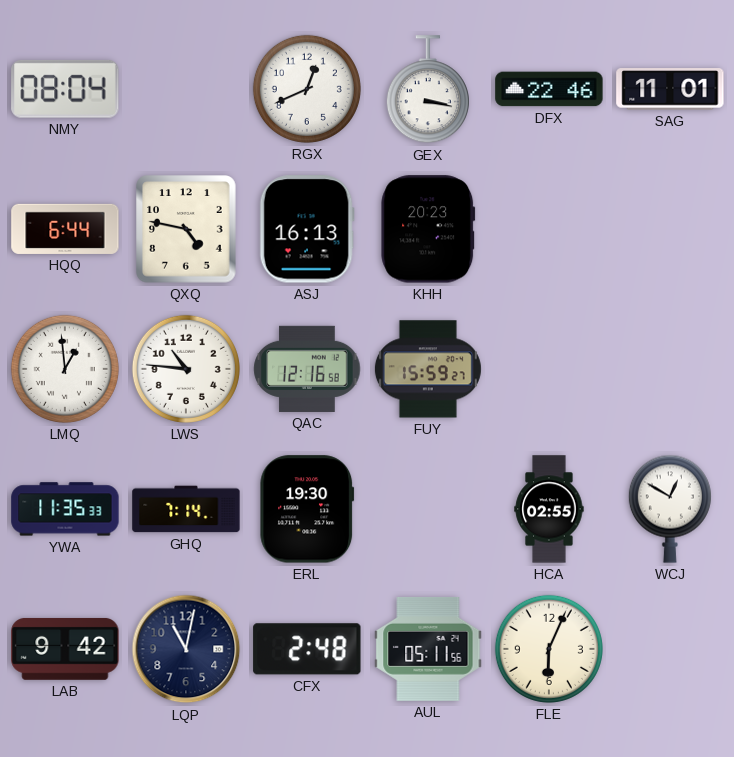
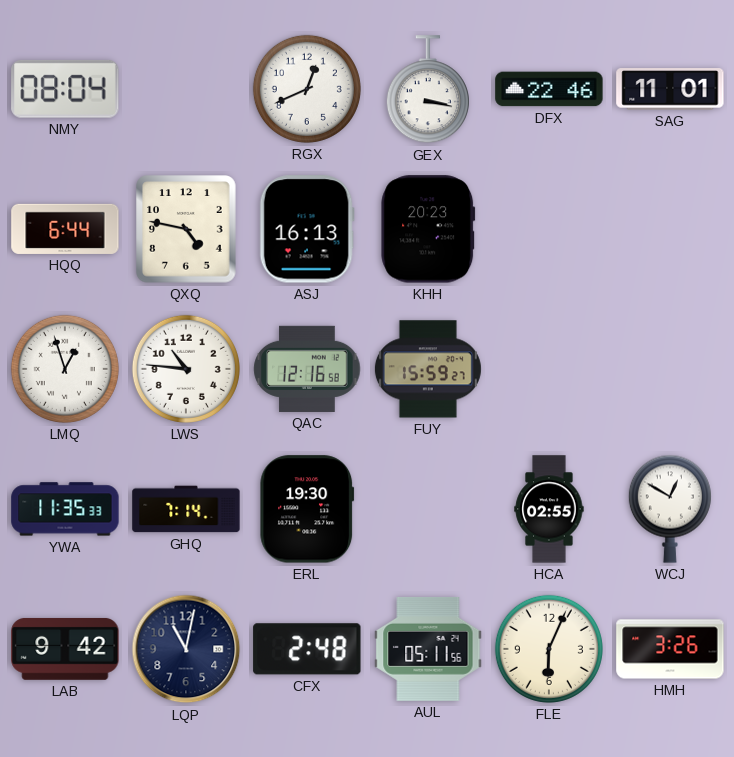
LMQ: 12:59 -> 12:57
HMH: none -> 3:26
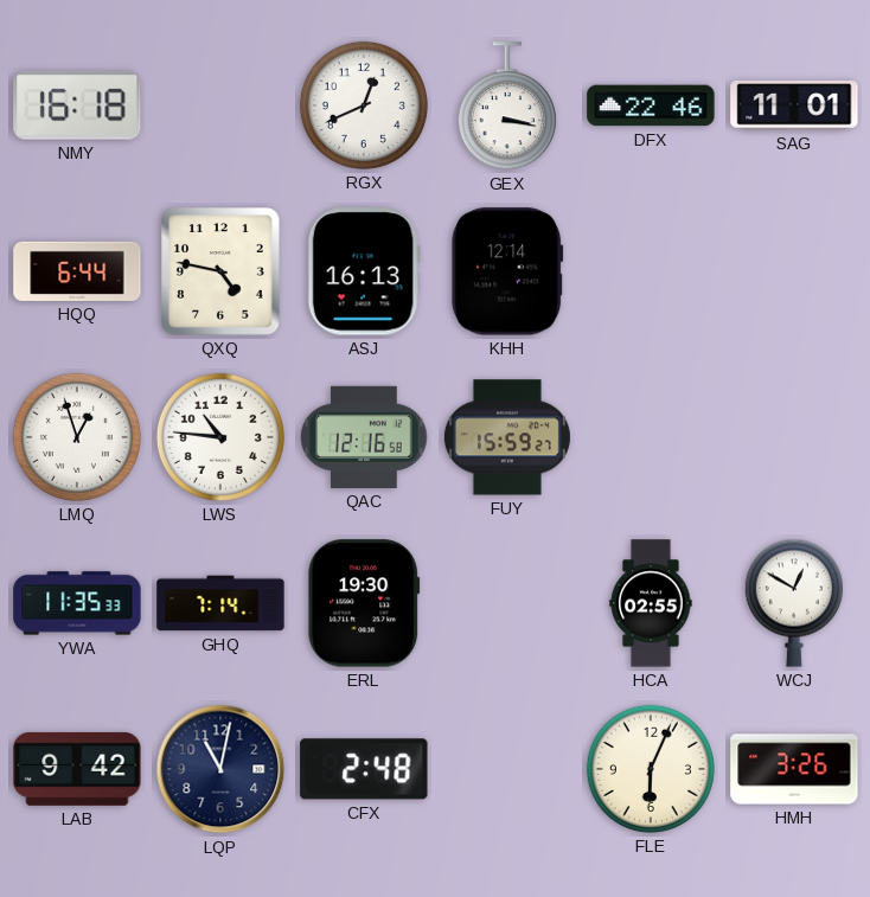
NMY: 08:04 -> 16:18
KHH: 20:23 -> 12:14
AUL: 05:11 -> none
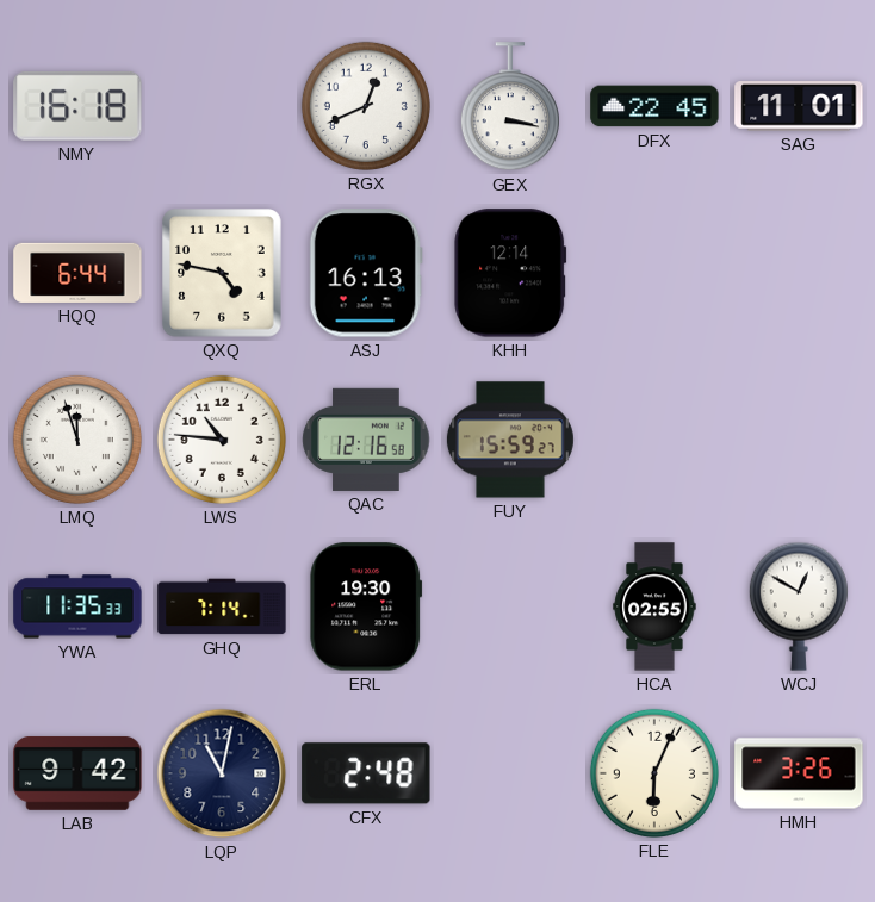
DFX: 22:46 -> 22:45
LMQ: 12:57 -> 11:57
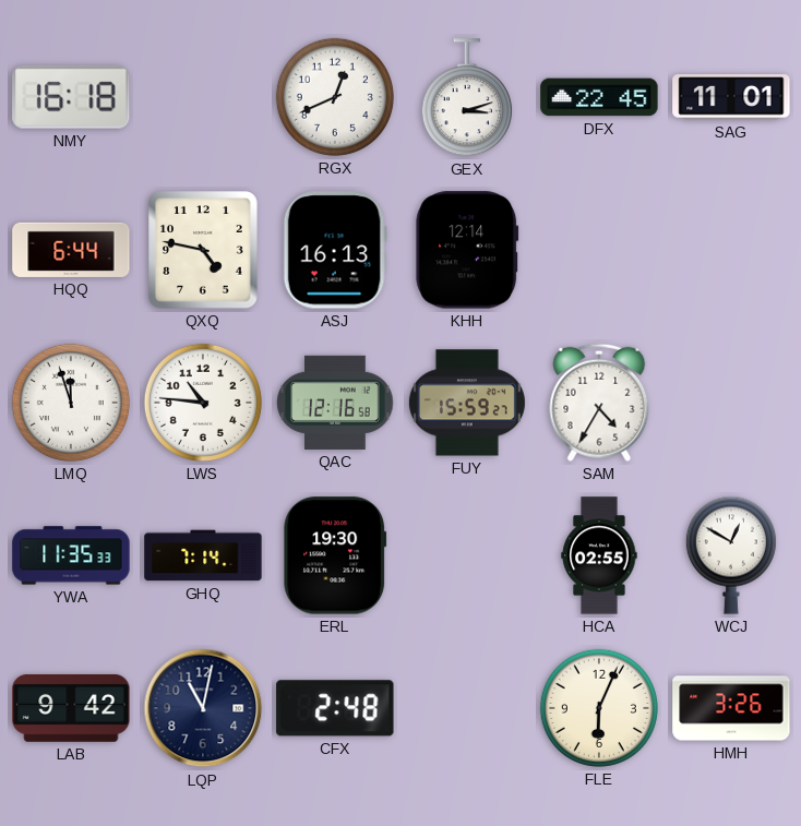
GEX: 3:17 -> 3:12
SAM: none -> 4:35
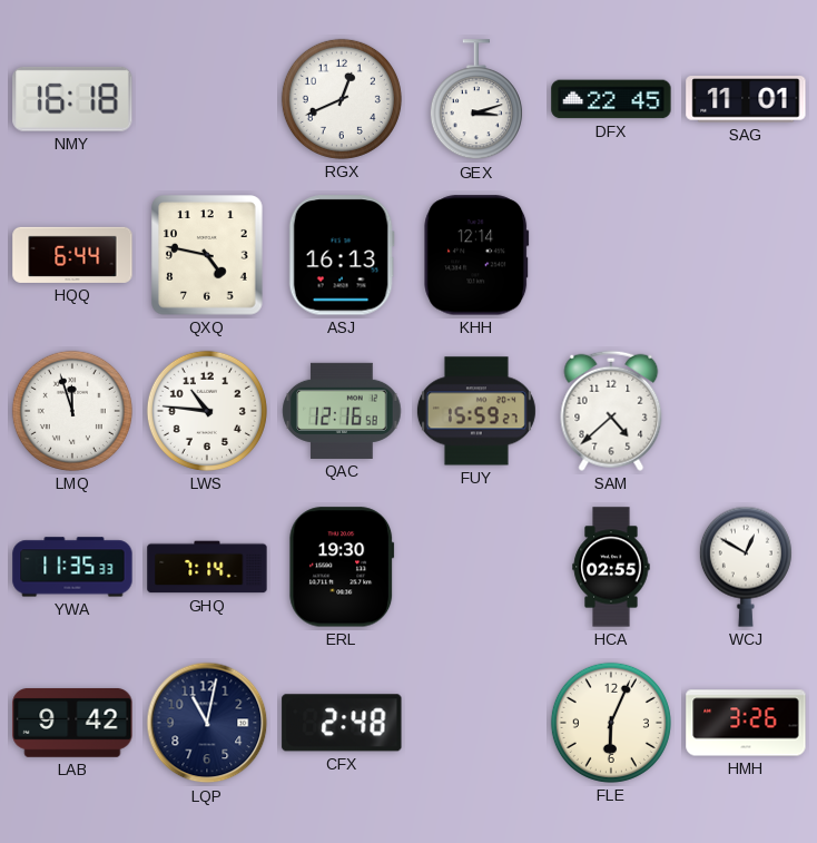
SAM: 4:35 -> 4:38
